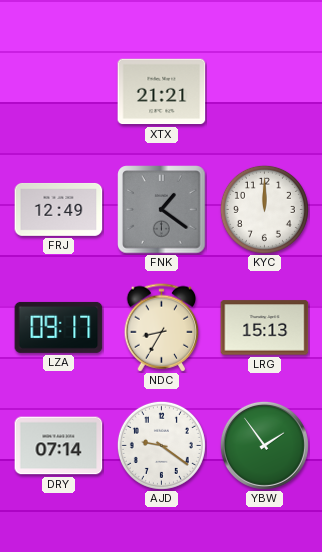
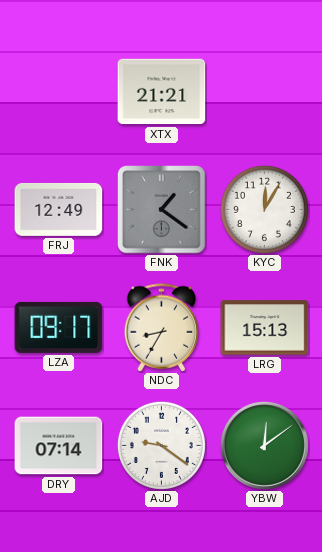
KYC: 12:00 -> 12:05
YBW: 1:54 -> 12:09
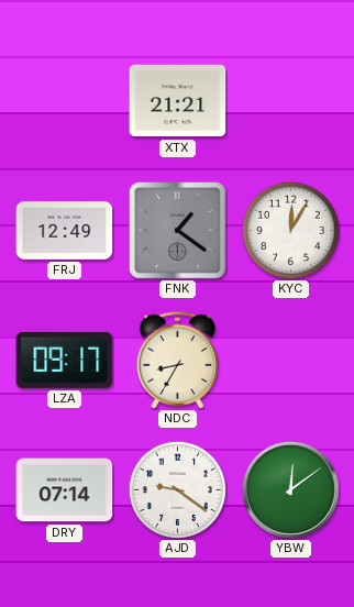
LRG: 15:13 -> none
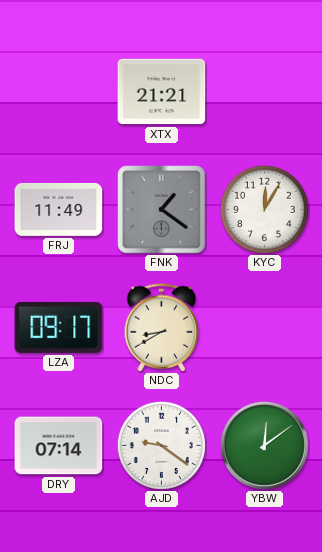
FRJ: 12:49 -> 11:49
NDC: 8:35 -> 8:40
